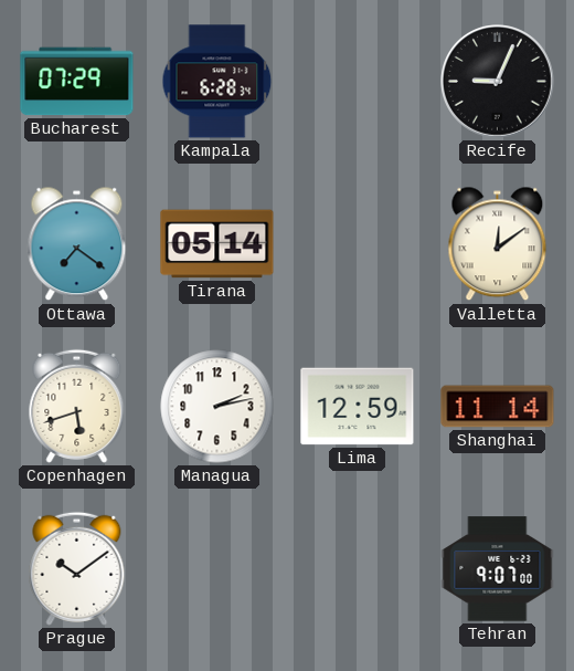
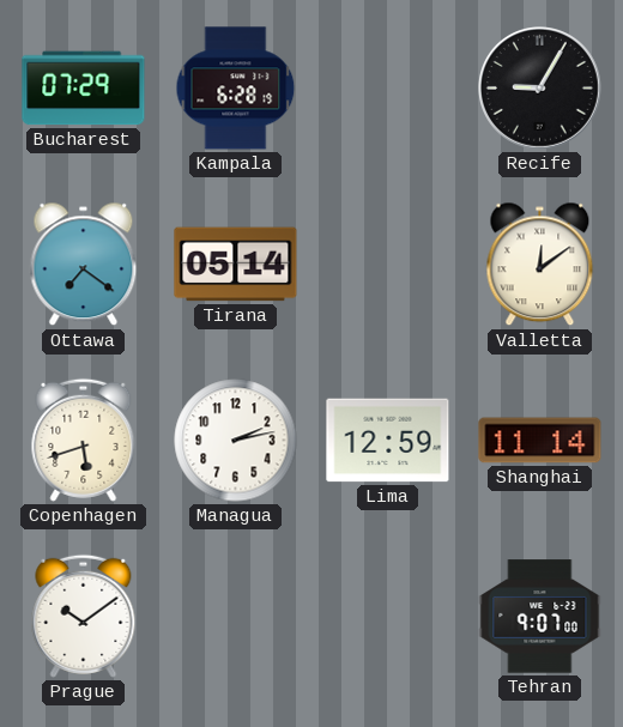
Kampala: 6:28:34 -> 6:28:19
Recife: 9:04 -> 9:05
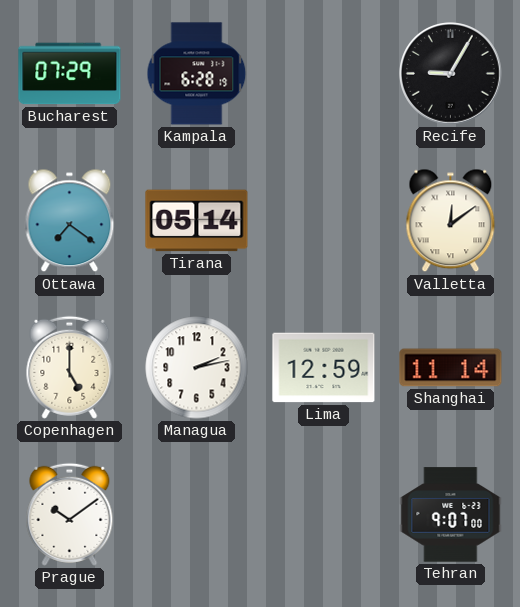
Copenhagen: 5:42 -> 5:00
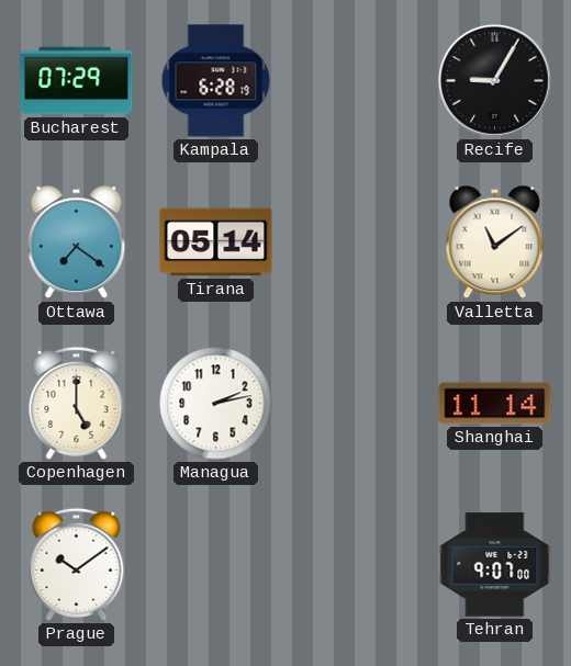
Valletta: 12:09 -> 11:09
Lima: 12:59 -> none
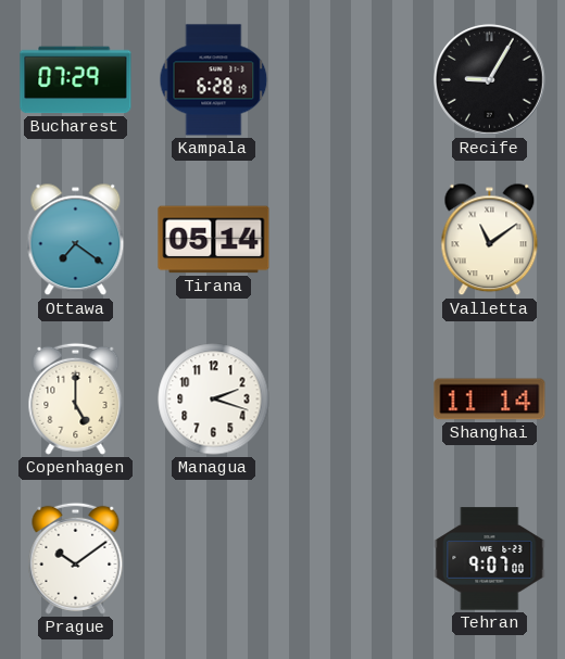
Managua: 2:13 -> 2:18
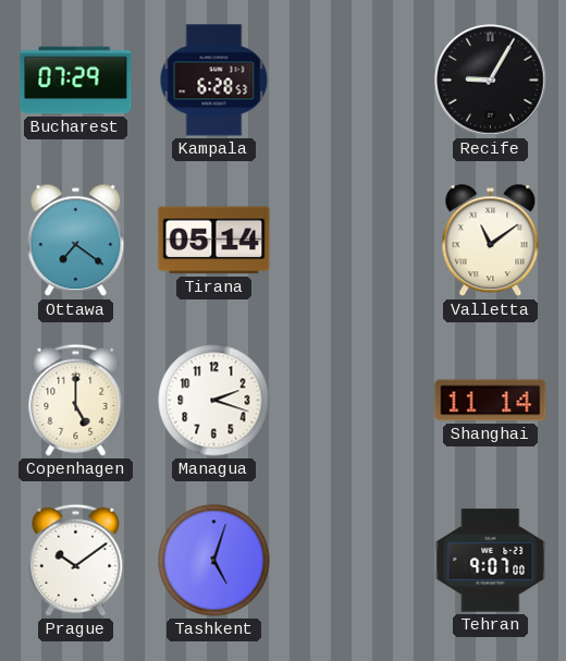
Kampala: 6:28:19 -> 6:28:53
Tashkent: none -> 5:03
